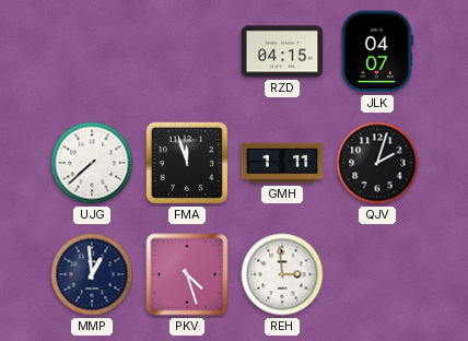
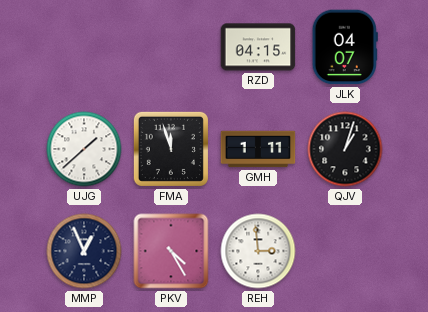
UJG: 7:38 -> 1:38
QJV: 2:03 -> 1:03
MMP: 12:59 -> 12:56
PKV: 4:27 -> 4:25
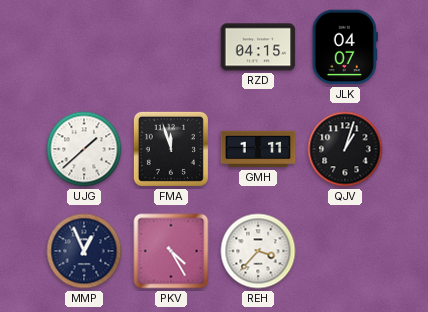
REH: 2:59 -> 3:37
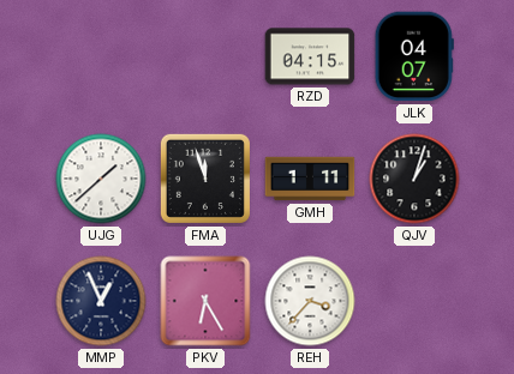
PKV: 4:25 -> 6:25
